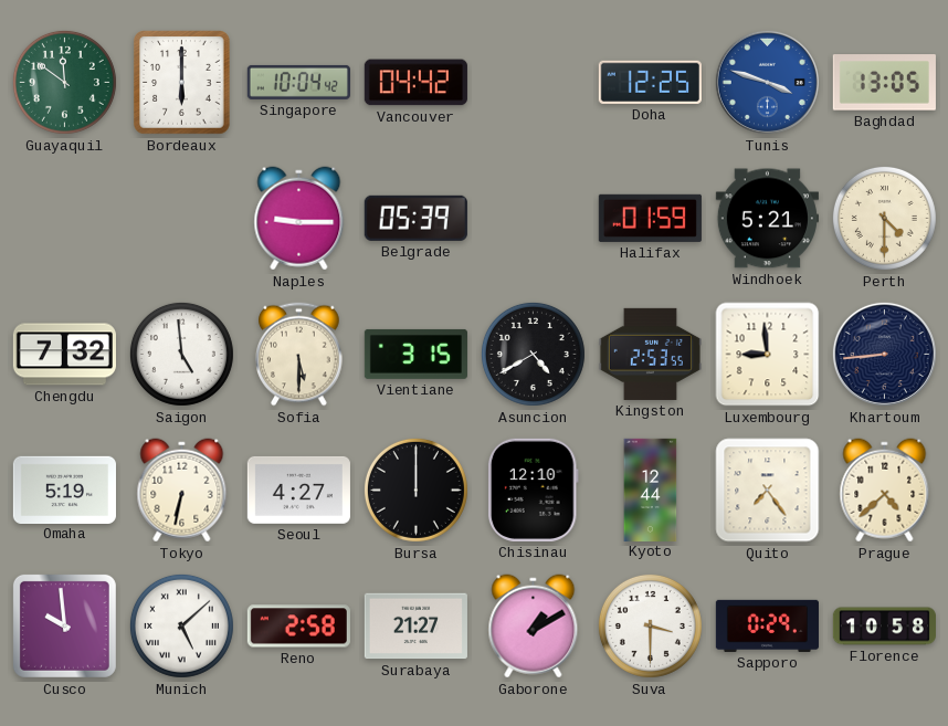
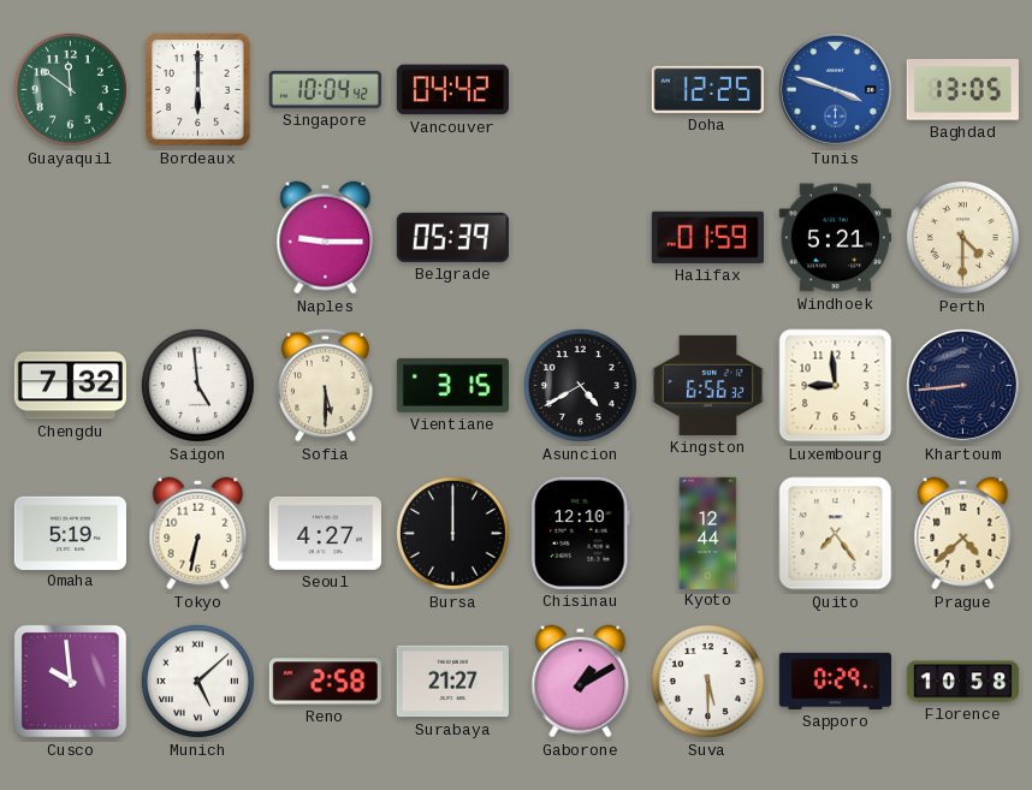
Kingston: 2:53 -> 6:56
Suva: 3:30 -> 5:30
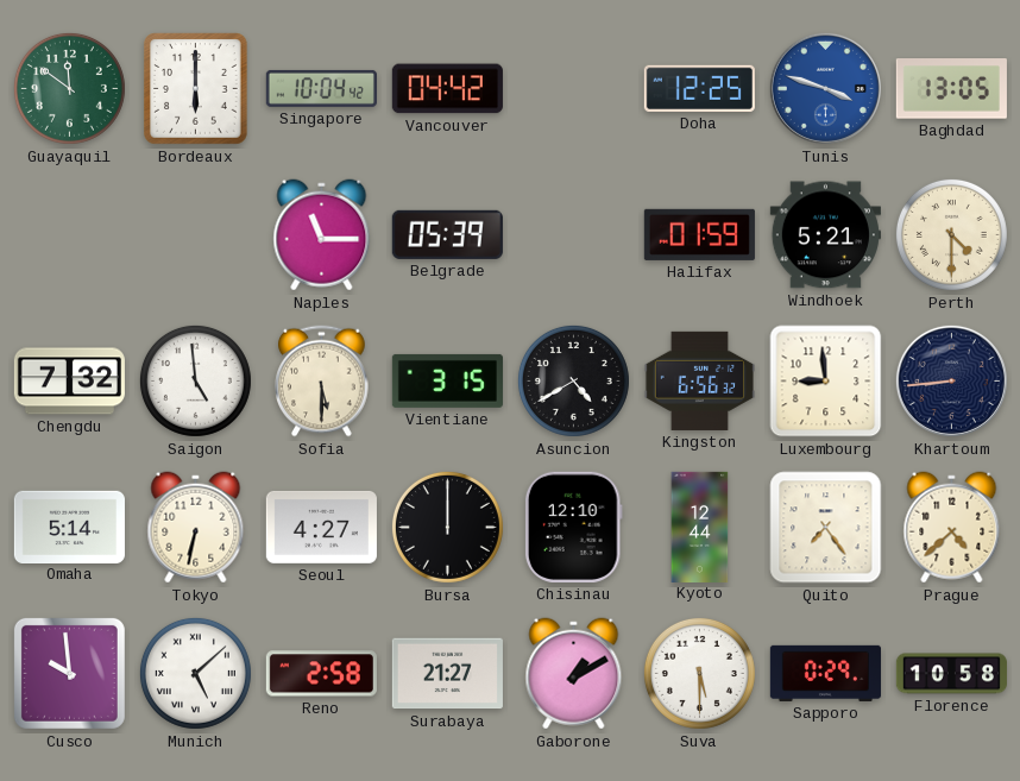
Naples: 9:15 -> 11:15
Omaha: 5:19 -> 5:14
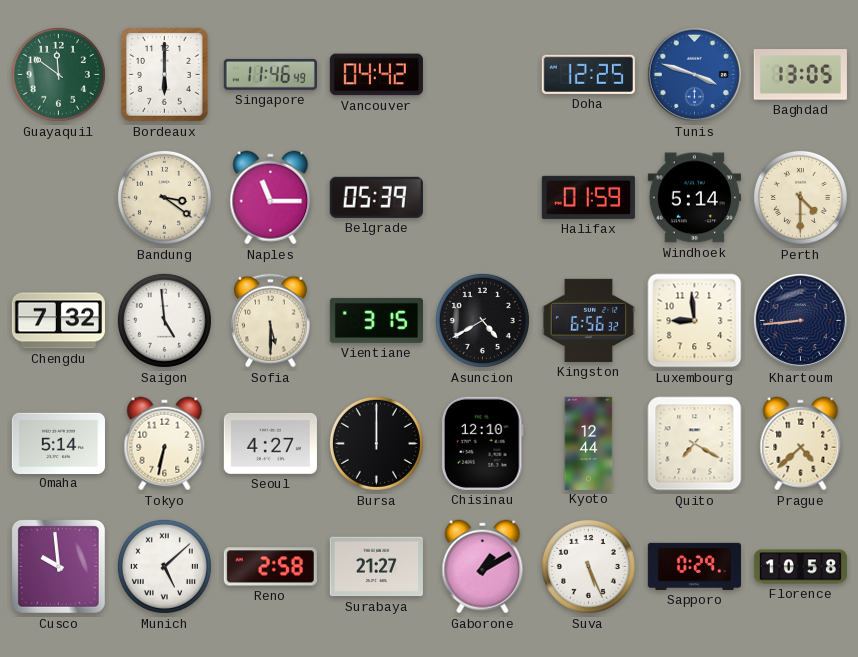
Singapore: 10:04 -> 11:46
Bandung: none -> 3:21
Windhoek: 5:21 -> 5:14
Quito: 7:24 -> 7:20
Suva: 5:30 -> 5:26
